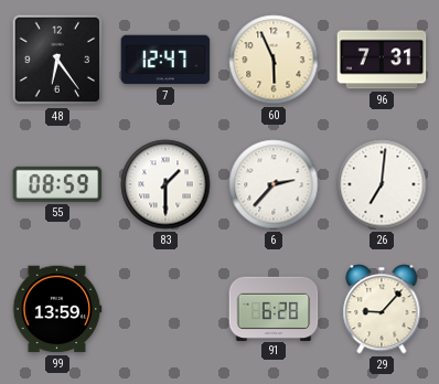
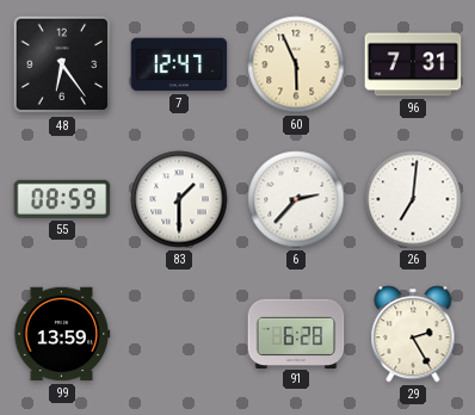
29: 9:07 -> 2:25
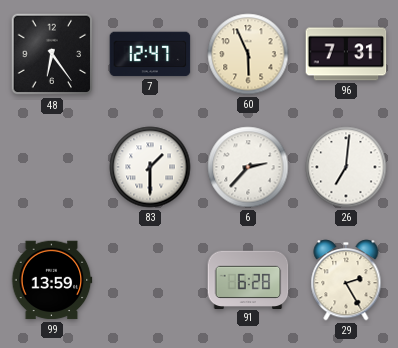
55: 08:59 -> none
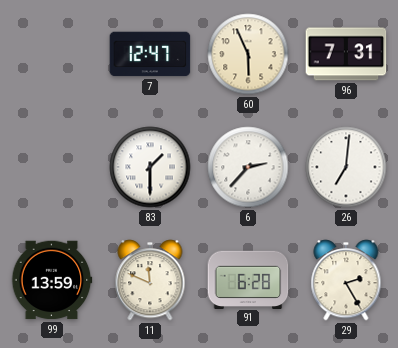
48: 6:24 -> none
11: none -> 11:49
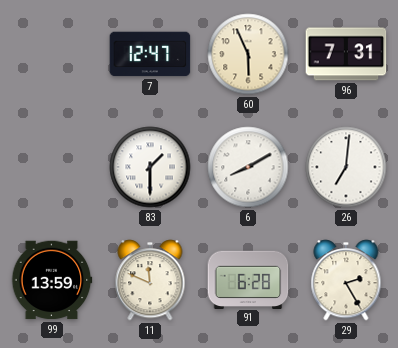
6: 2:37 -> 8:10
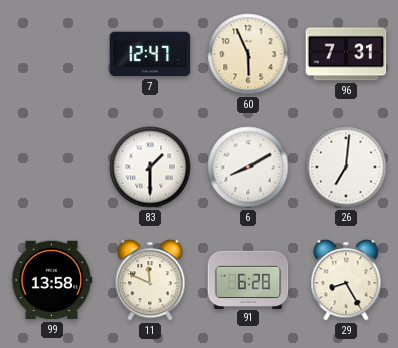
99: 13:59 -> 13:58
29: 2:25 -> 8:25
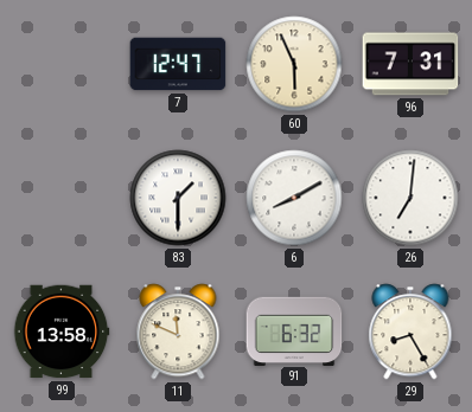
91: 6:28 -> 6:32
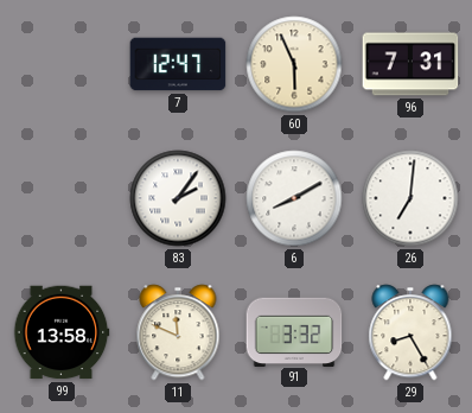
83: 1:30 -> 2:06
91: 6:32 -> 3:32
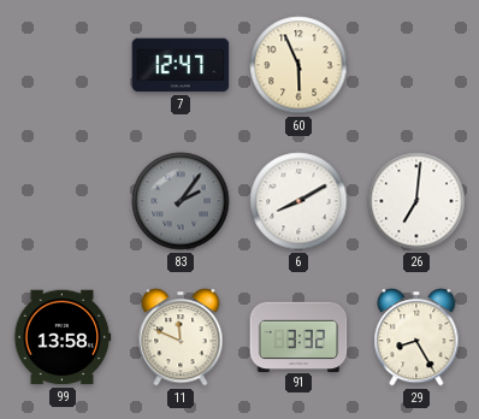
96: 7:31 -> none
83 dial: white -> grey
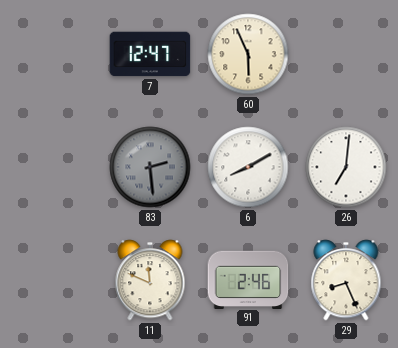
83: 2:06 -> 2:29
99: 13:58 -> none
91: 3:32 -> 2:46
29: 8:25 -> 8:26
